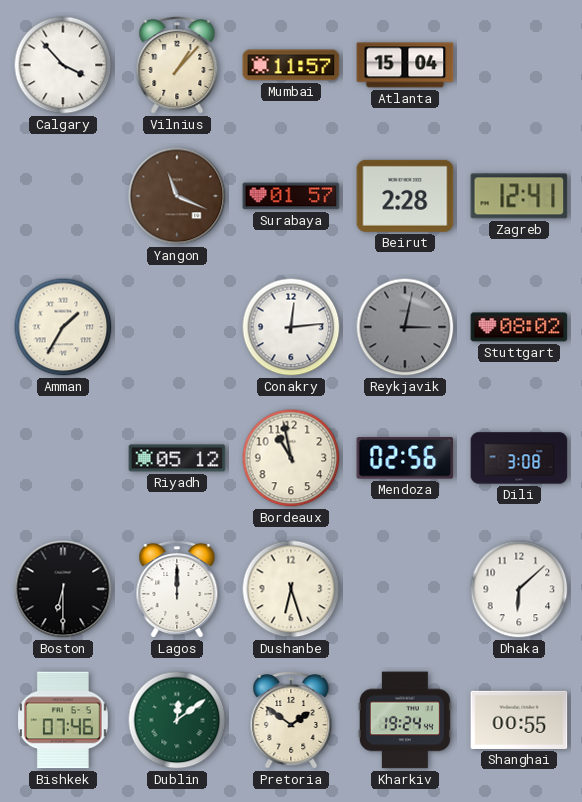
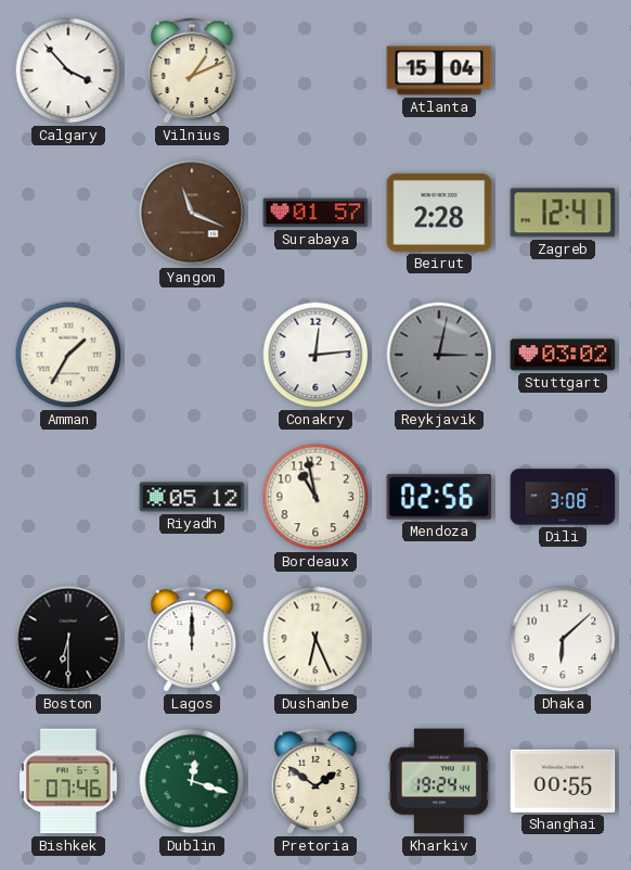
Vilnius: 1:07 -> 1:11
Mumbai: 11:57 -> none
Stuttgart: 08:02 -> 03:02
Dushanbe: 6:27 -> 6:26
Dublin: 12:09 -> 12:18
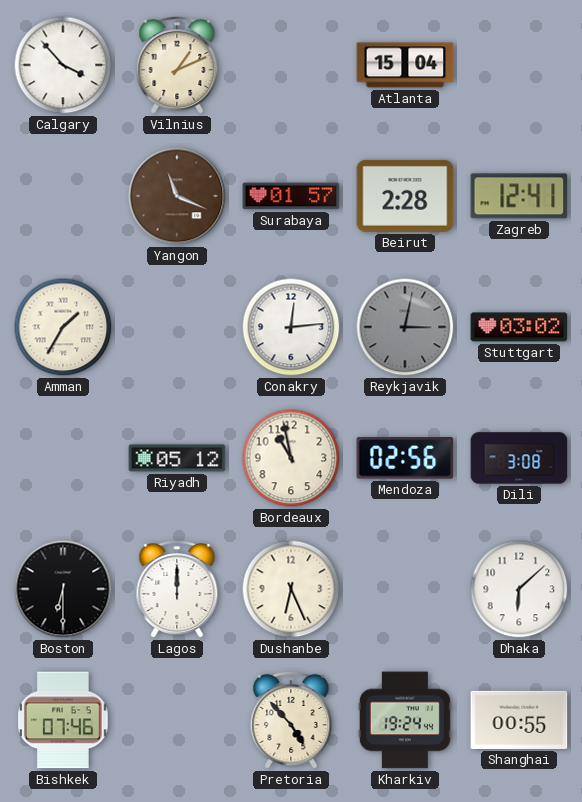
Dublin: 12:18 -> none
Pretoria: 1:51 -> 4:53
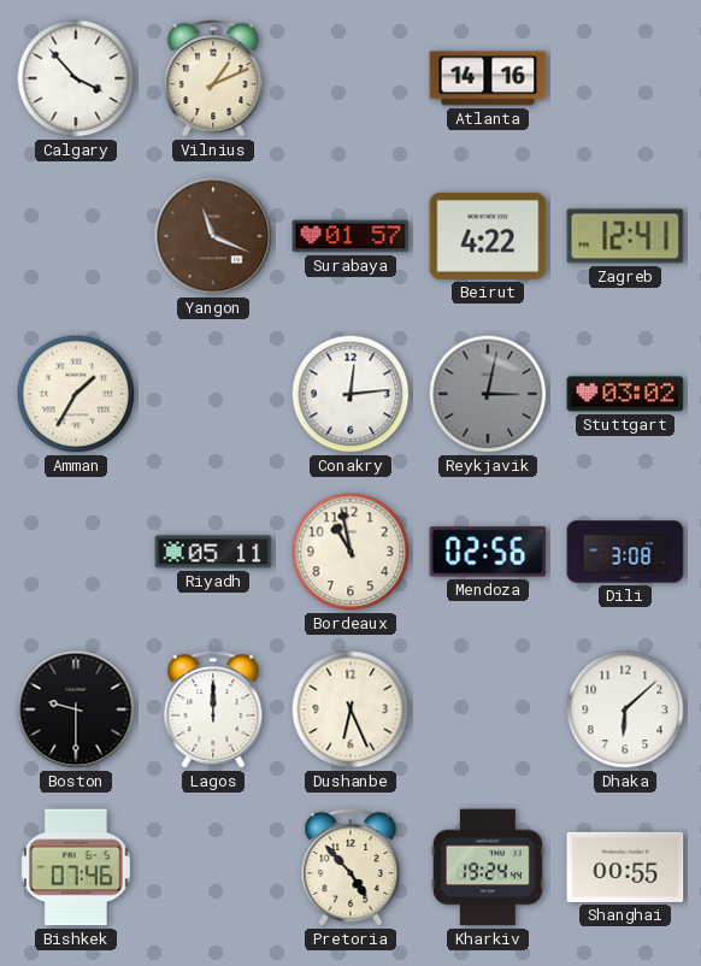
Atlanta: 15:04 -> 14:16
Beirut: 2:28 -> 4:22
Riyadh: 05:12 -> 05:11
Boston: 6:30 -> 9:30
